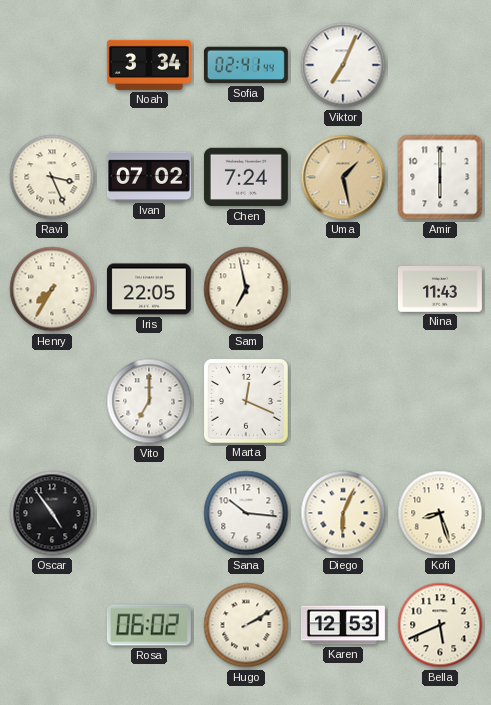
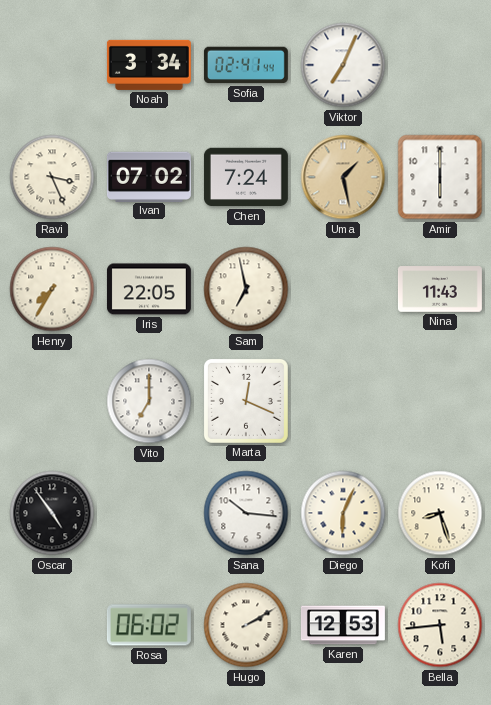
Bella: 5:41 -> 5:44
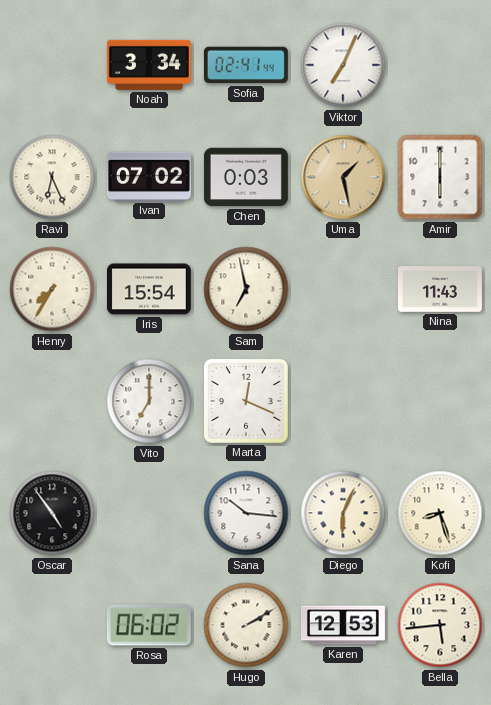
Ravi: 3:26 -> 6:26
Chen: 7:24 -> 0:03
Iris: 22:05 -> 15:54
